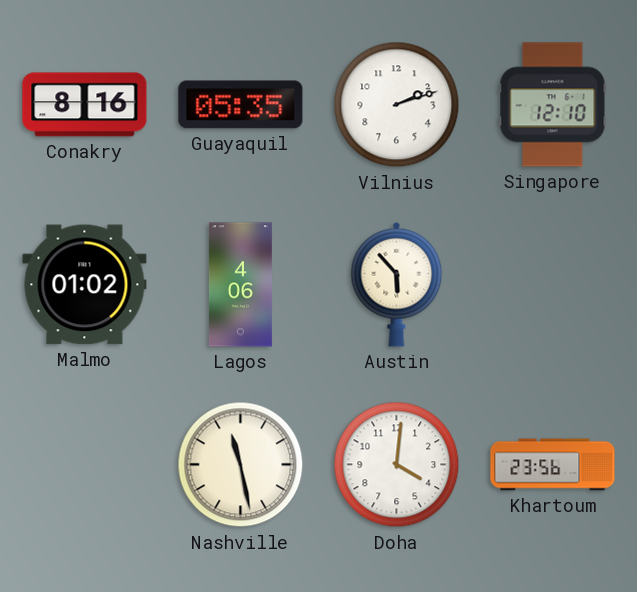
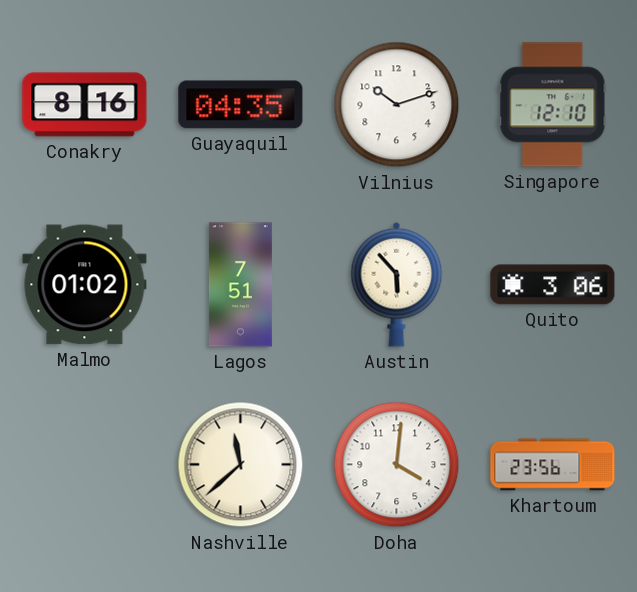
Guayaquil: 05:35 -> 04:35
Vilnius: 2:12 -> 10:12
Lagos: 4:06 -> 7:51
Quito: none -> 3:06
Nashville: 11:28 -> 11:38
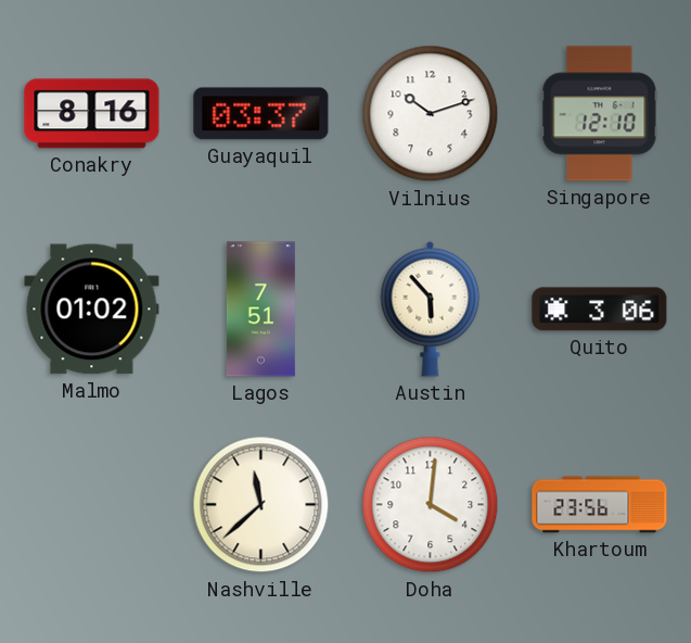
Guayaquil: 04:35 -> 03:37
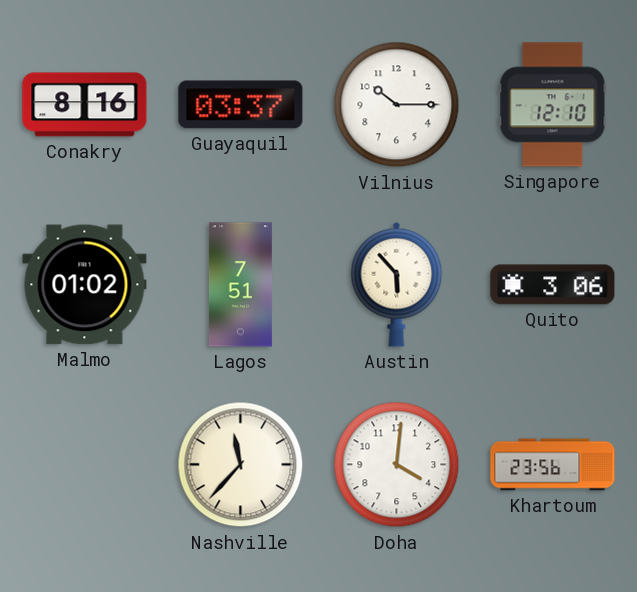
Vilnius: 10:12 -> 10:15
Nashville: 11:38 -> 11:37
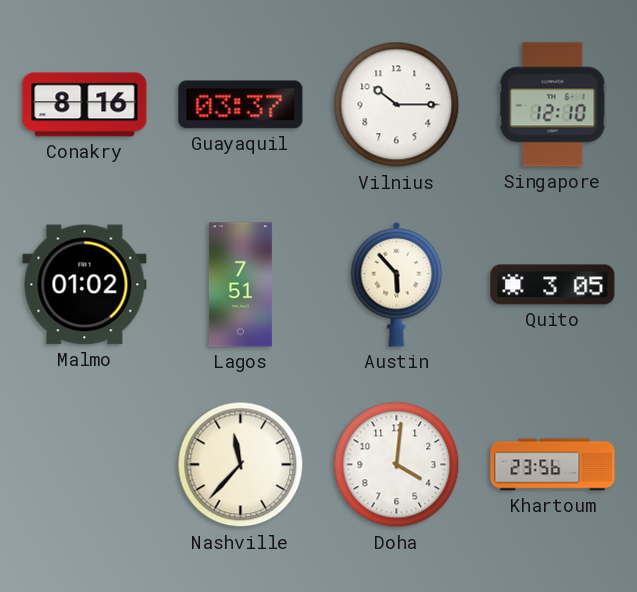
Quito: 3:06 -> 3:05
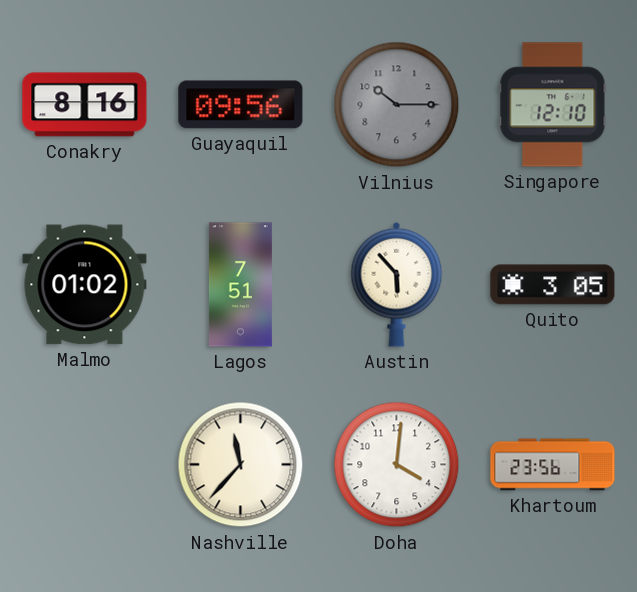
Guayaquil: 03:37 -> 09:56
Vilnius dial: white -> grey
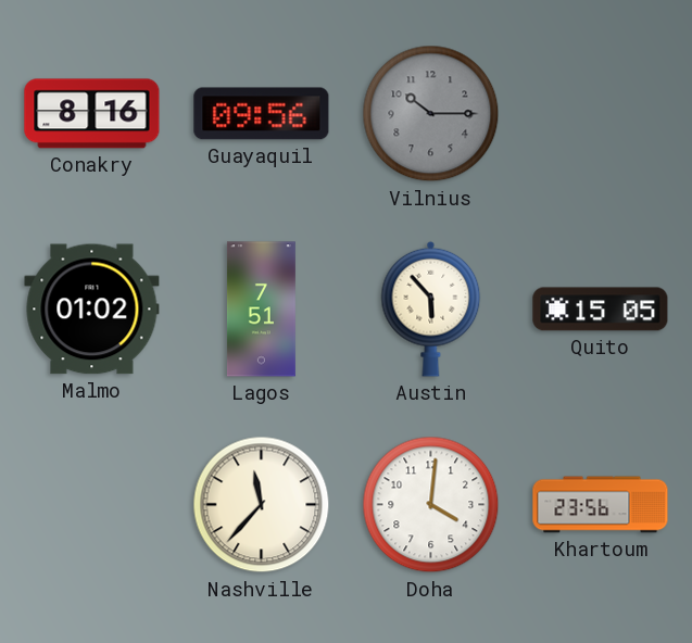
Singapore: 12:10 -> none
Quito: 3:05 -> 15:05
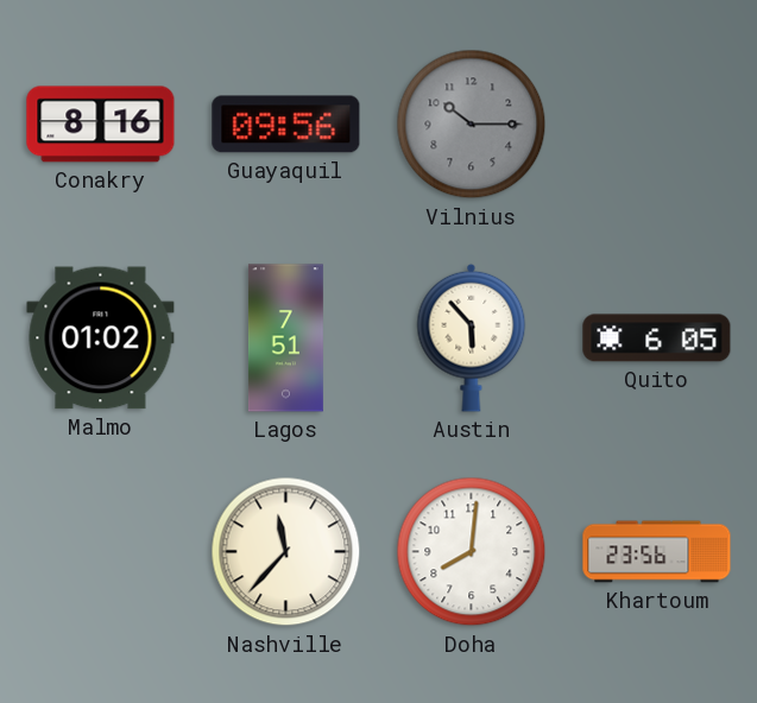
Quito: 15:05 -> 6:05
Doha: 4:01 -> 8:01
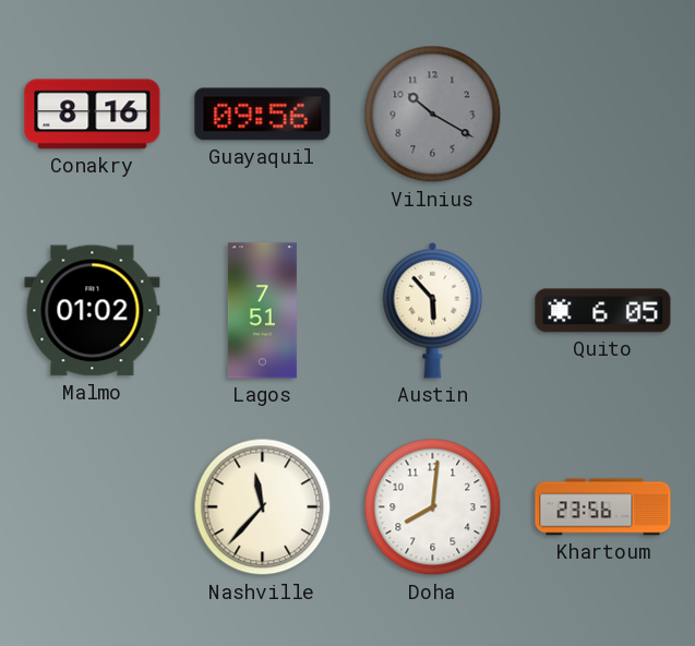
Vilnius: 10:15 -> 10:20
